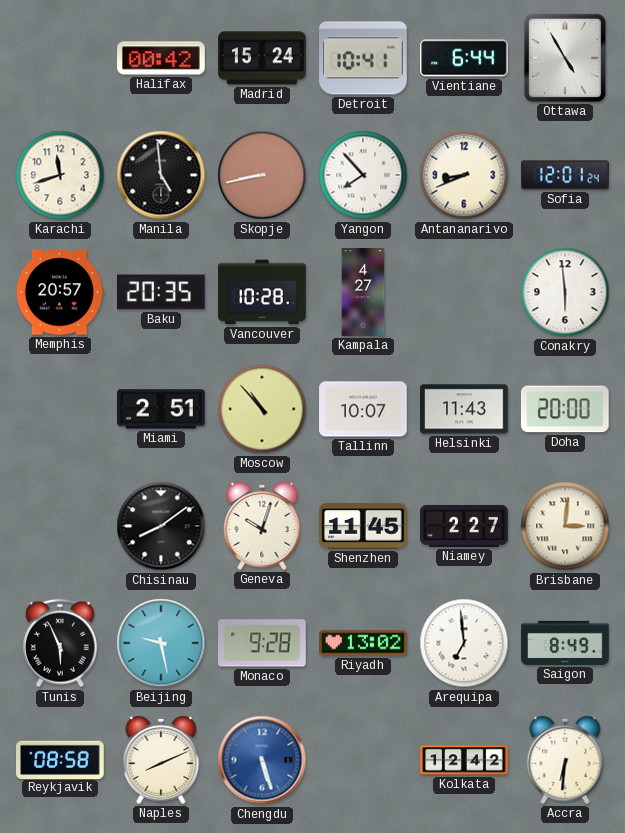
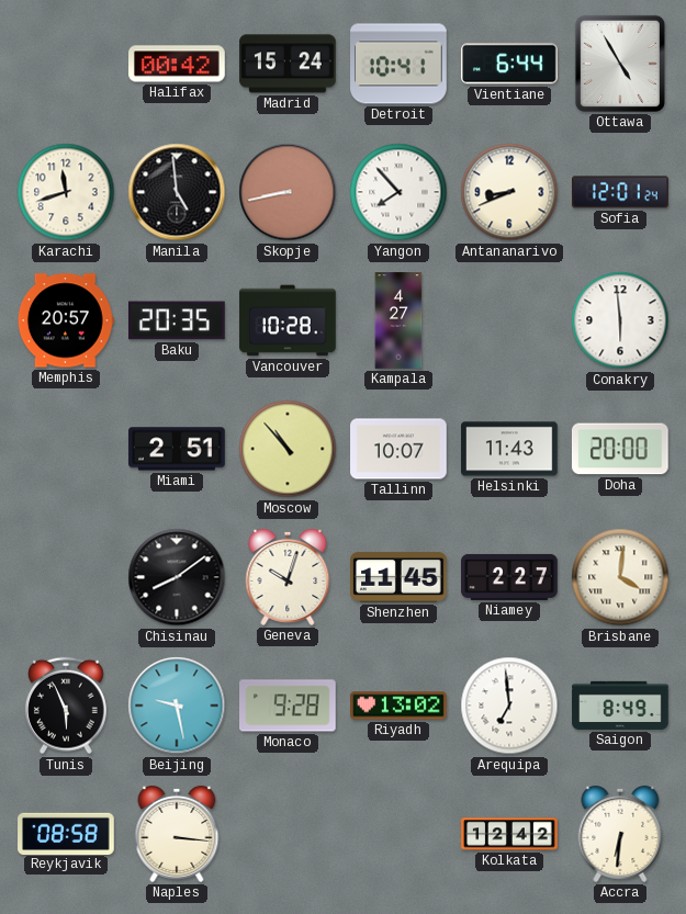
Brisbane: 3:01 -> 4:01
Naples: 8:11 -> 3:16
Chengdu: 5:27 -> none
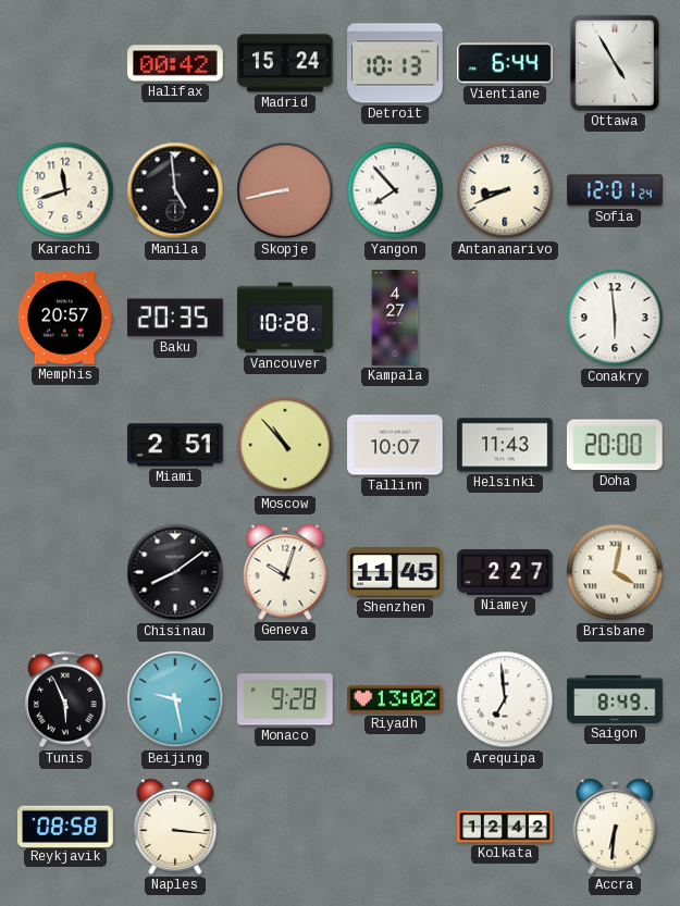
Detroit: 10:41 -> 10:13
Brisbane: 4:01 -> 4:02
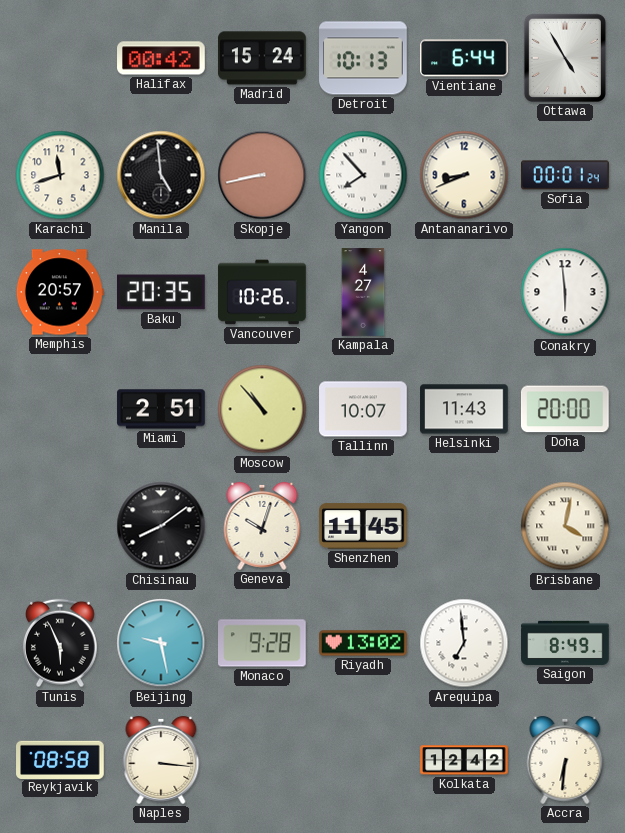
Sofia: 12:01 -> 00:01
Vancouver: 10:28 -> 10:26
Niamey: 2:27 -> none
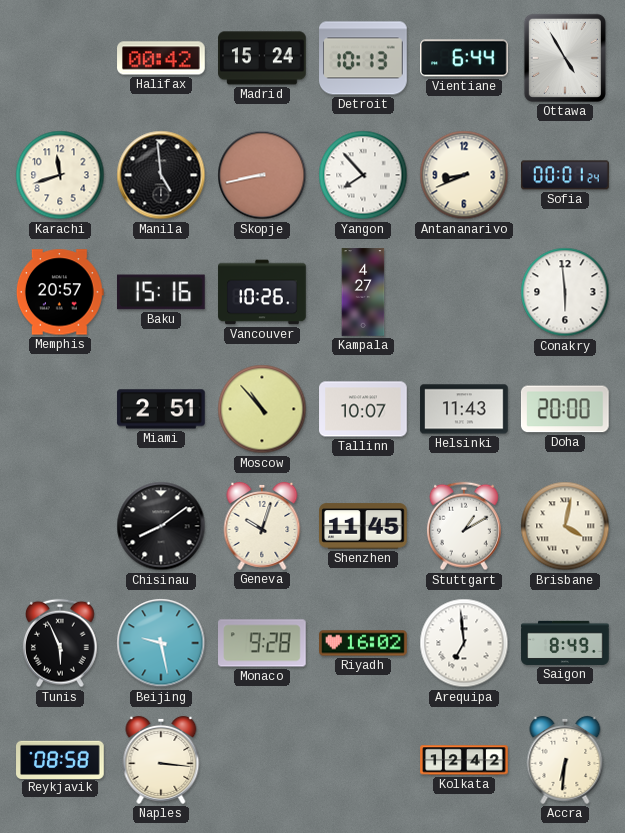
Baku: 20:35 -> 15:16
Stuttgart: none -> 1:10
Riyadh: 13:02 -> 16:02
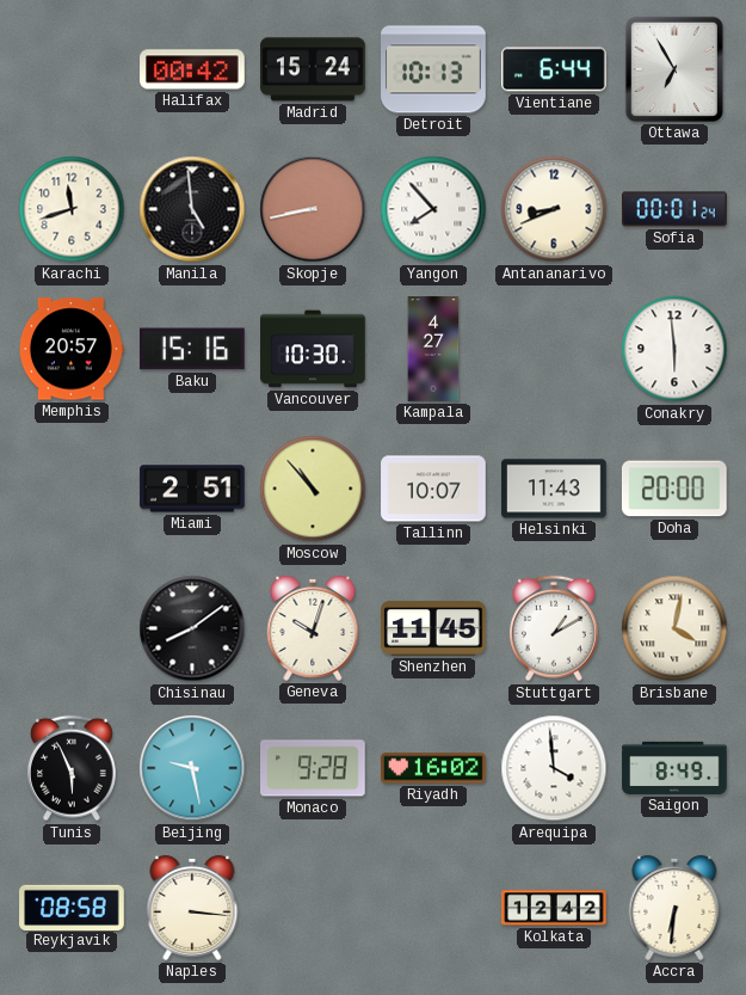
Ottawa: 4:55 -> 6:55
Vancouver: 10:26 -> 10:30
Arequipa: 6:59 -> 3:59
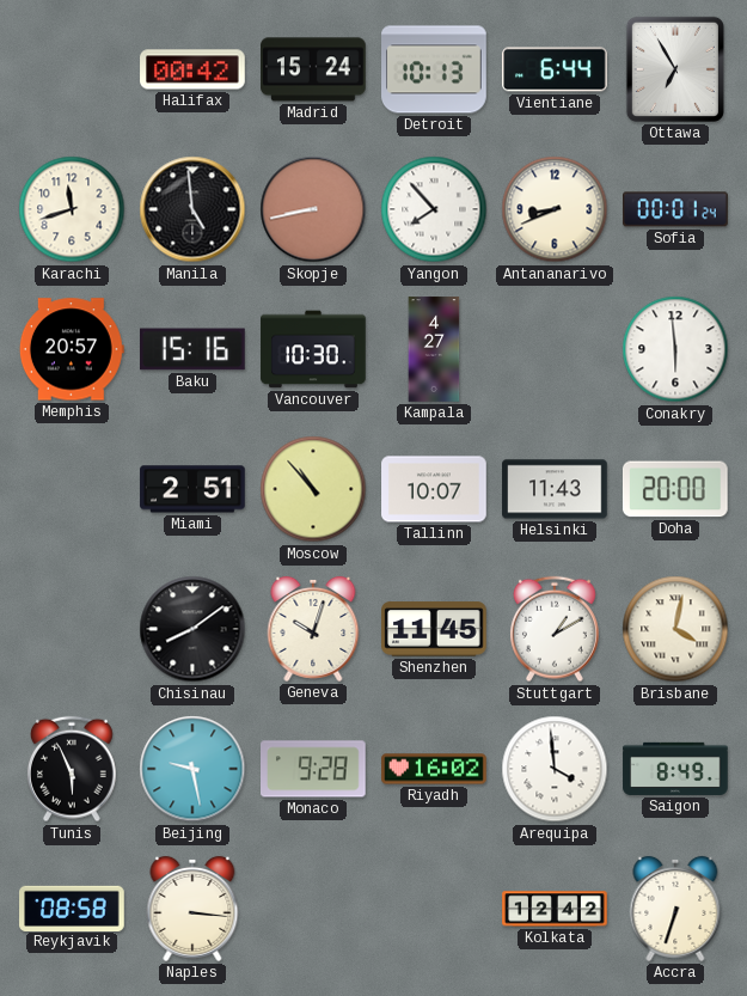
Accra: 6:31 -> 6:33
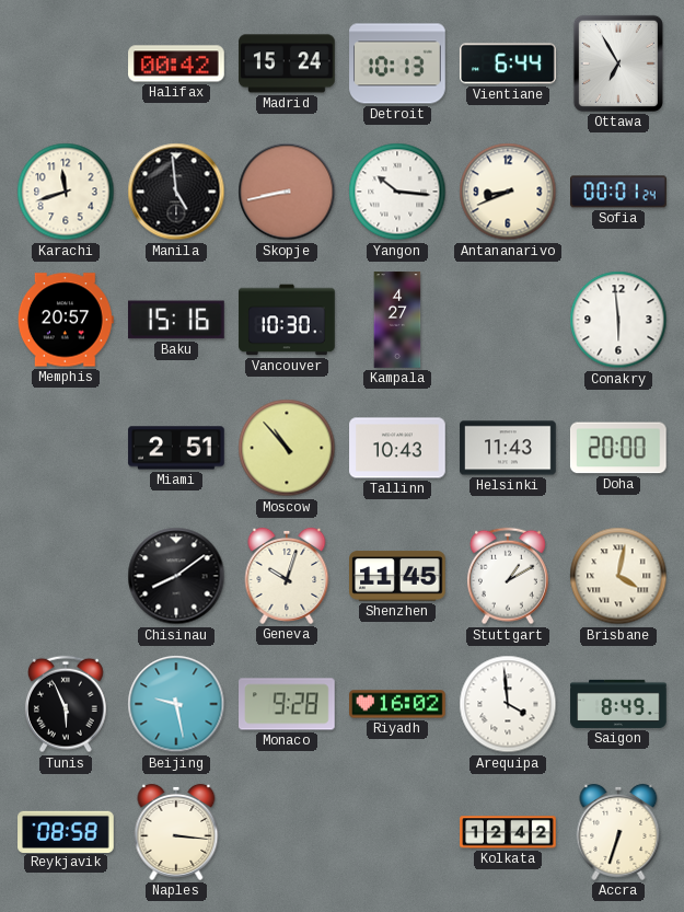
Yangon: 7:53 -> 10:16
Tallinn: 10:07 -> 10:43
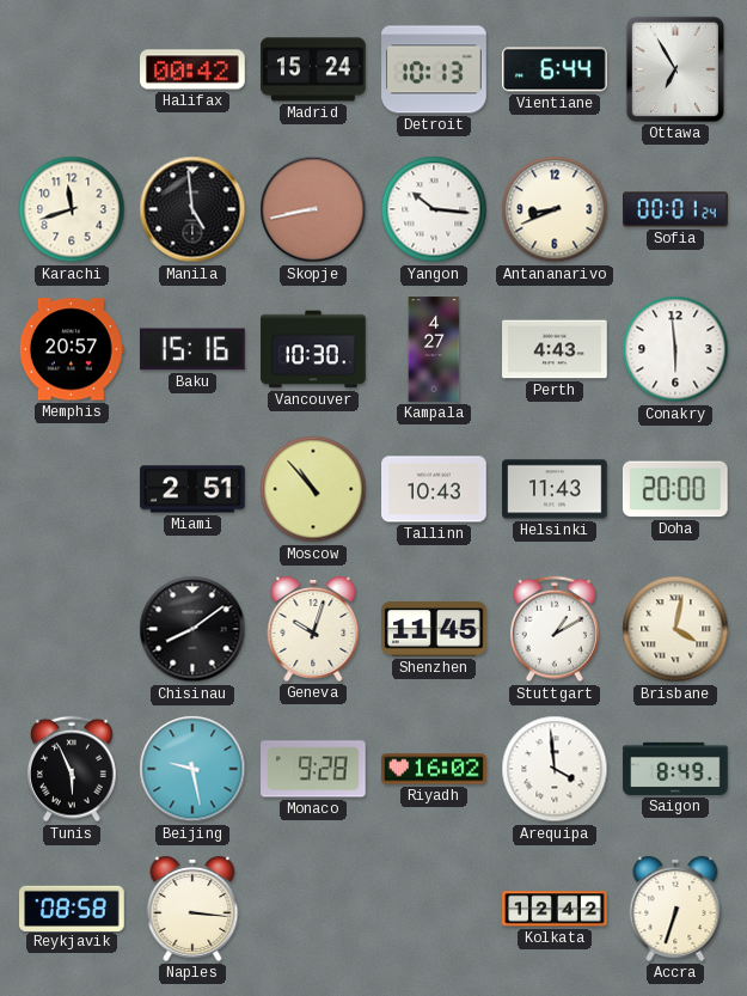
Perth: none -> 4:43
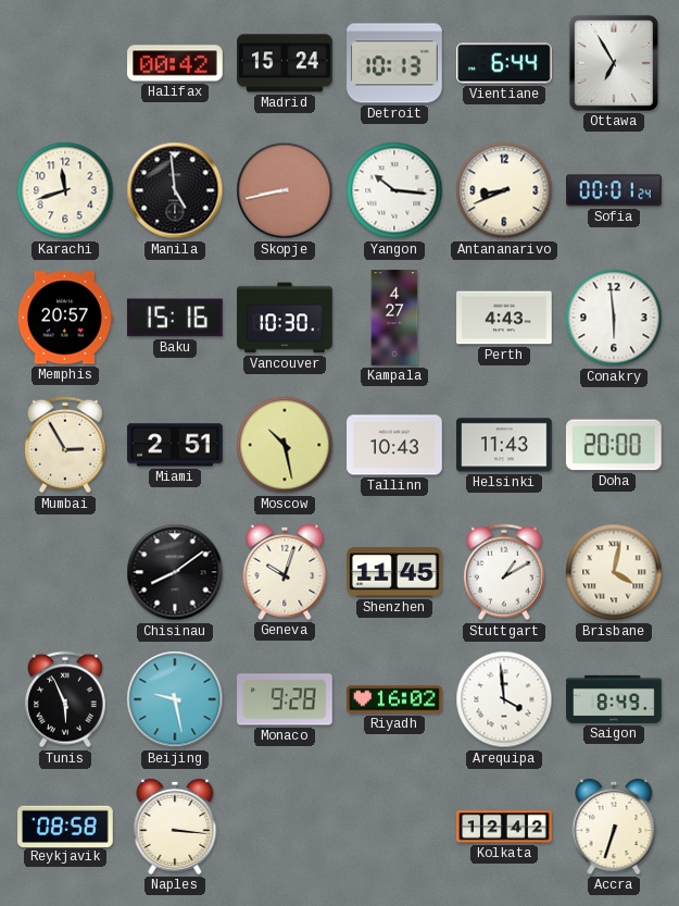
Mumbai: none -> 2:55
Moscow: 10:53 -> 10:28
